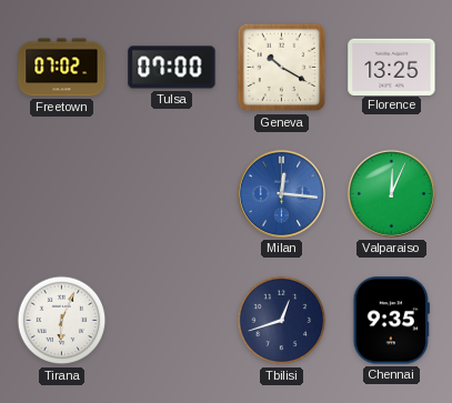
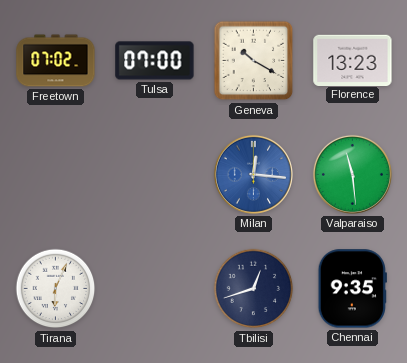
Florence: 13:25 -> 13:23
Valparaiso: 12:04 -> 11:29
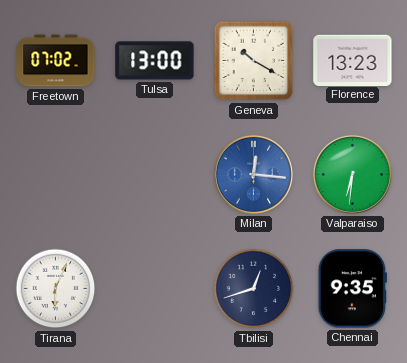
Tulsa: 07:00 -> 13:00
Valparaiso: 11:29 -> 6:31
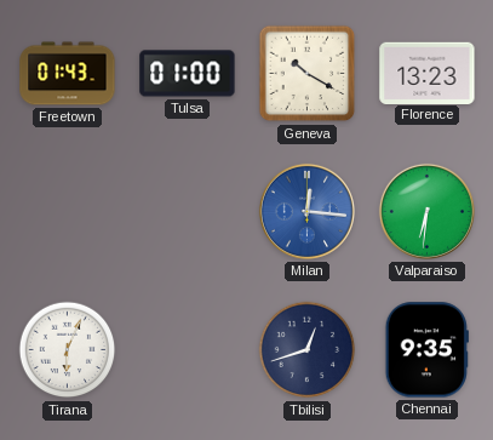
Freetown: 07:02 -> 01:43
Tulsa: 13:00 -> 01:00
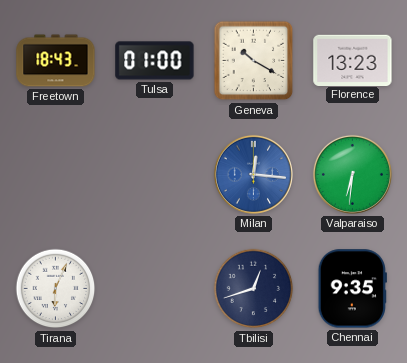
Freetown: 01:43 -> 18:43
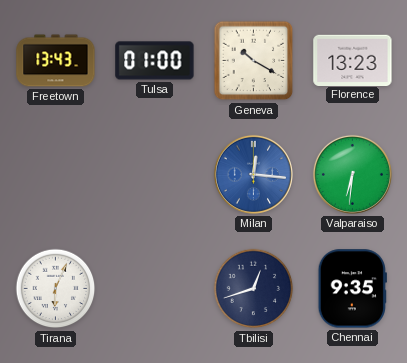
Freetown: 18:43 -> 13:43
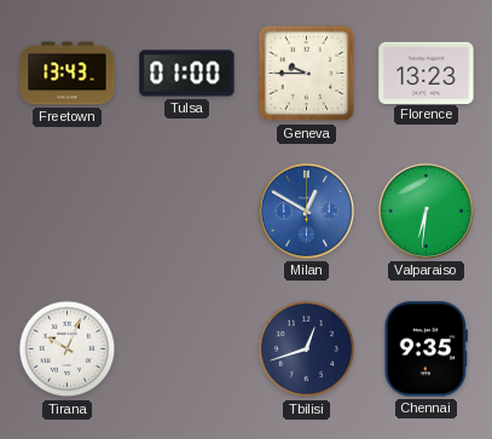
Geneva: 10:20 -> 9:45
Milan: 12:16 -> 12:50
Tirana: 6:04 -> 10:04
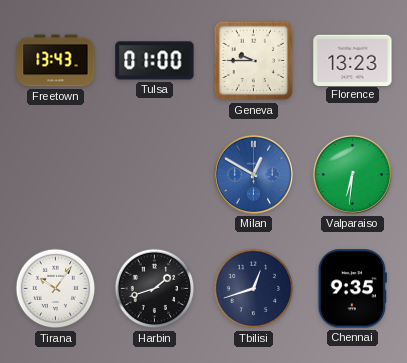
Tirana: 10:04 -> 10:06
Harbin: none -> 1:42
